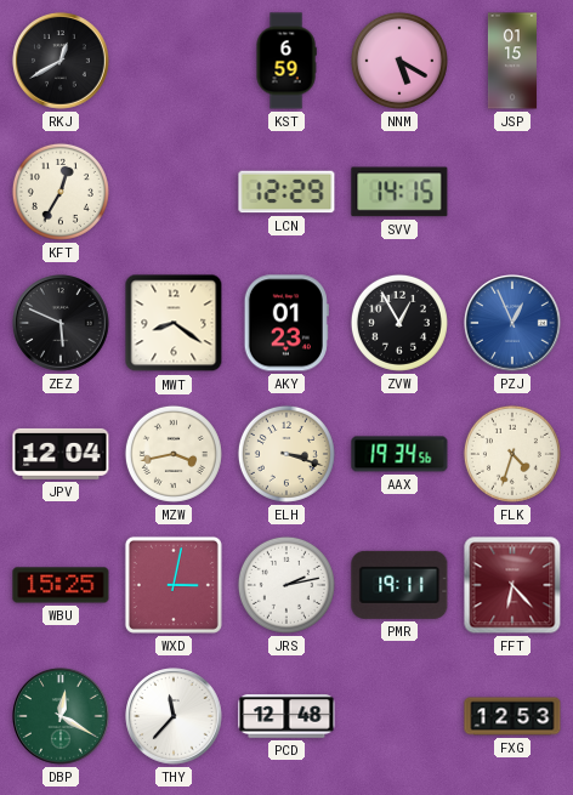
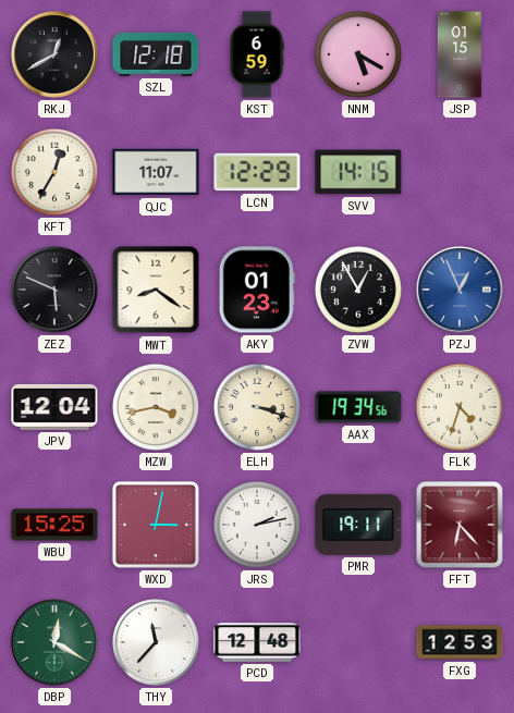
SZL: none -> 12:18
QJC: none -> 11:07
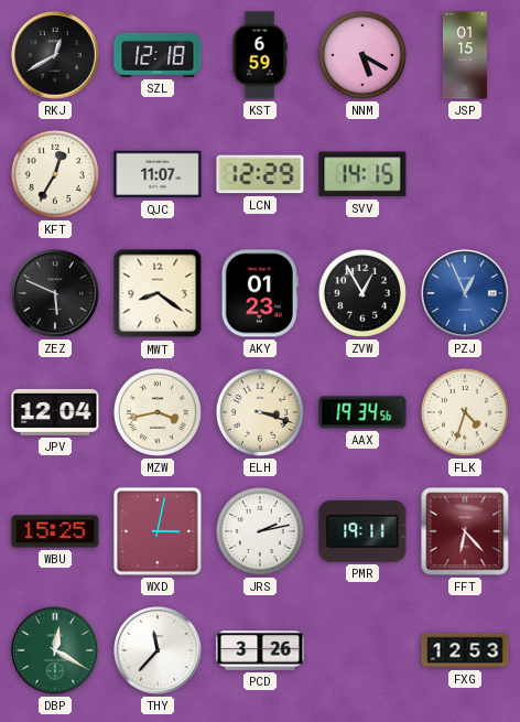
PCD: 12:48 -> 3:26
